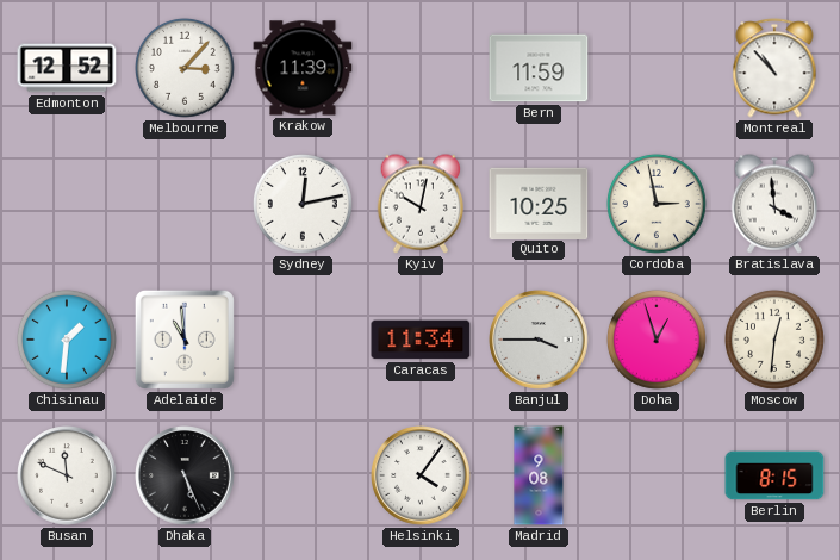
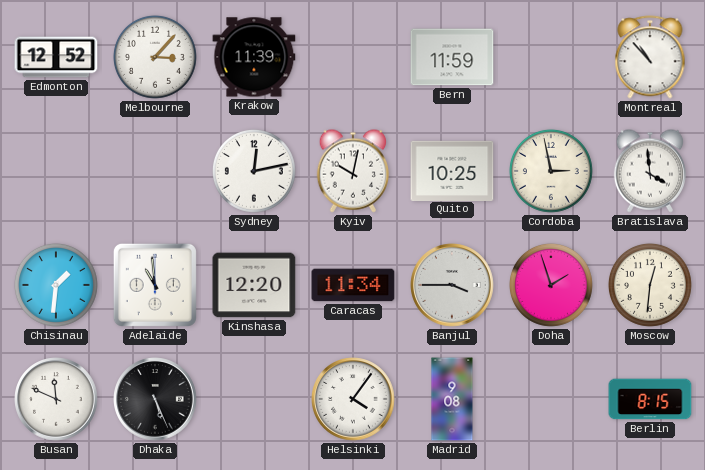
Kinshasa: none -> 12:20
Doha: 12:57 -> 1:57
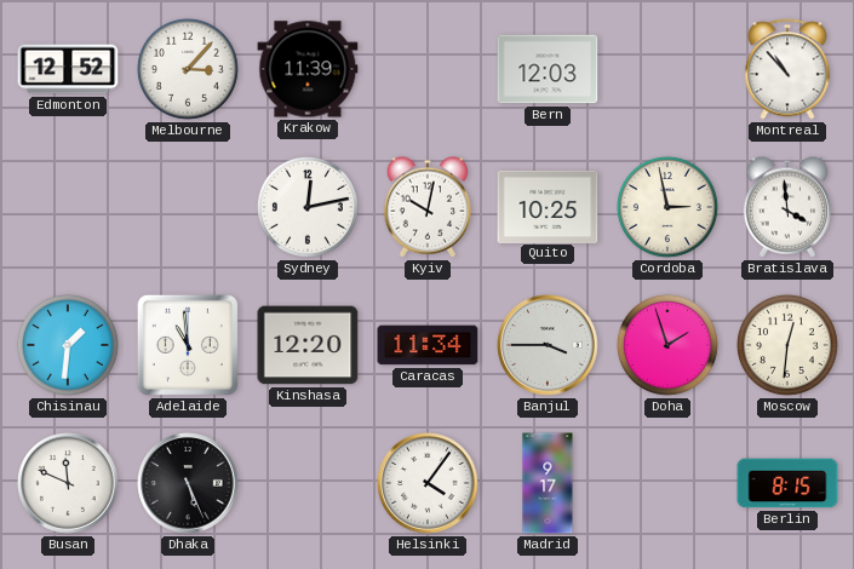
Bern: 11:59 -> 12:03
Madrid: 9:08 -> 9:17
